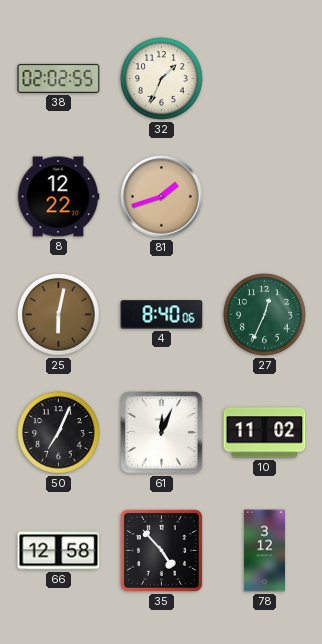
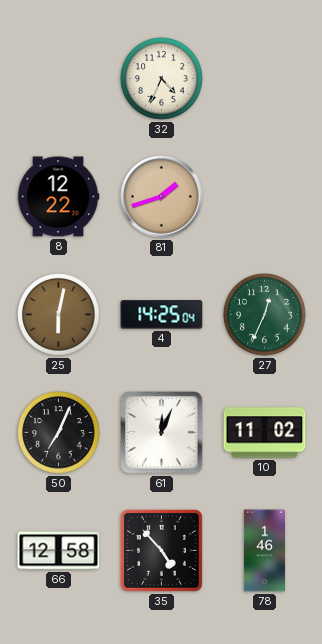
38: 02:02 -> none
32: 1:34 -> 4:34
4: 8:40 -> 14:25
78: 3:12 -> 1:46
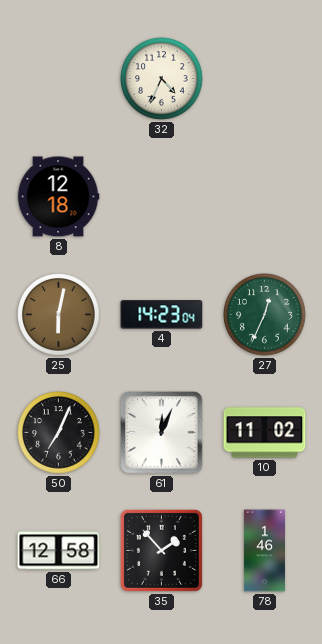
8: 12:22 -> 12:18
81: 1:42 -> none
4: 14:25 -> 14:23
35: 4:53 -> 1:53
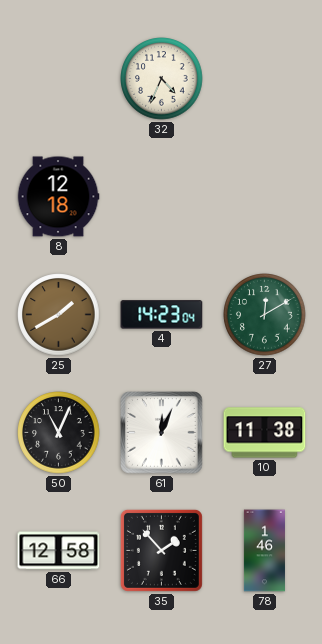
25: 6:02 -> 1:40
27: 12:34 -> 12:10
50: 7:04 -> 11:04
10: 11:02 -> 11:38
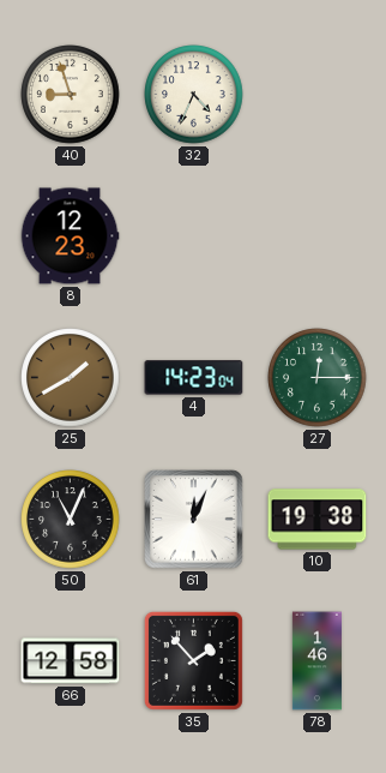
40: none -> 8:57
8: 12:18 -> 12:23
27: 12:10 -> 12:15
10: 11:38 -> 19:38
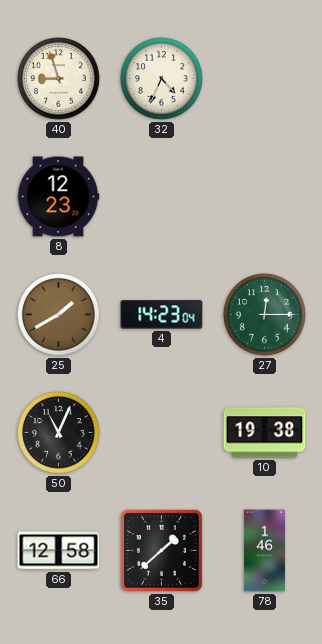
61: 12:04 -> none
35: 1:53 -> 1:38
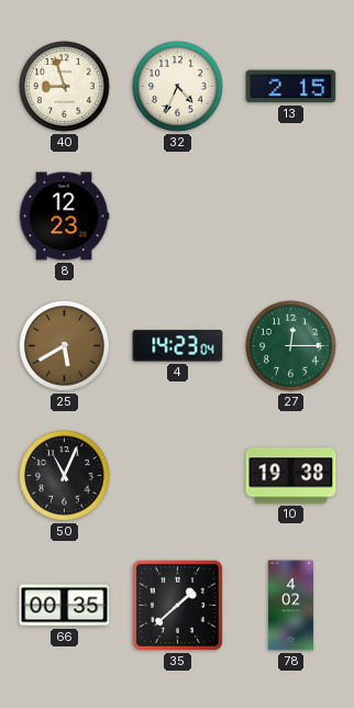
13: none -> 2:15
25: 1:40 -> 5:40
66: 12:58 -> 00:35
78: 1:46 -> 4:02
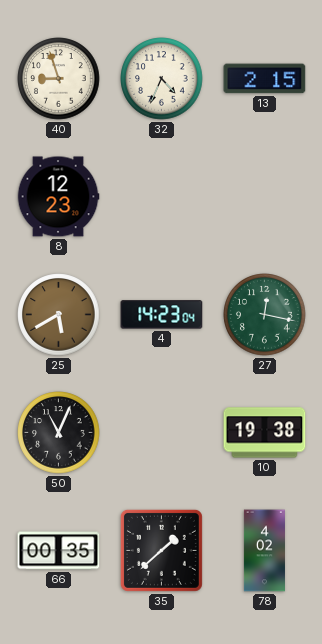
27: 12:15 -> 12:17
